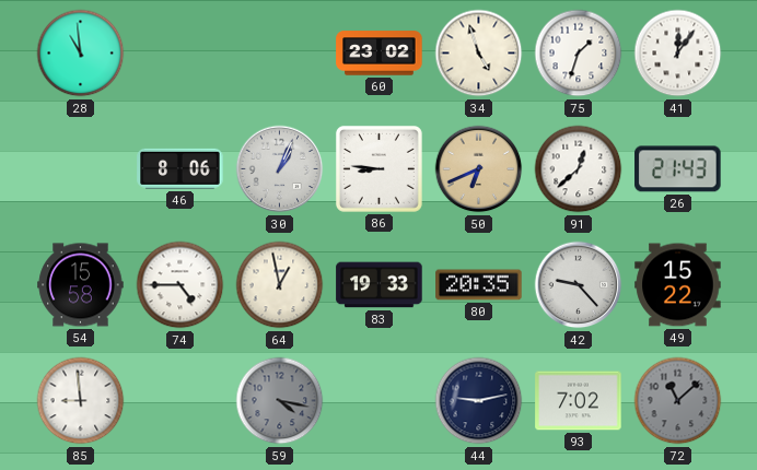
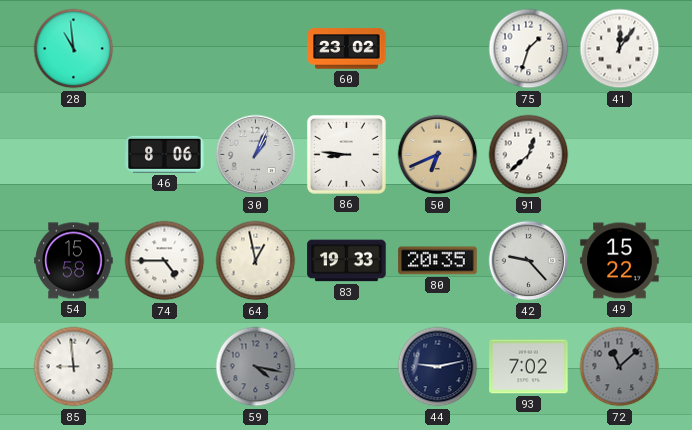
34: 4:57 -> none
26: 21:43 -> none
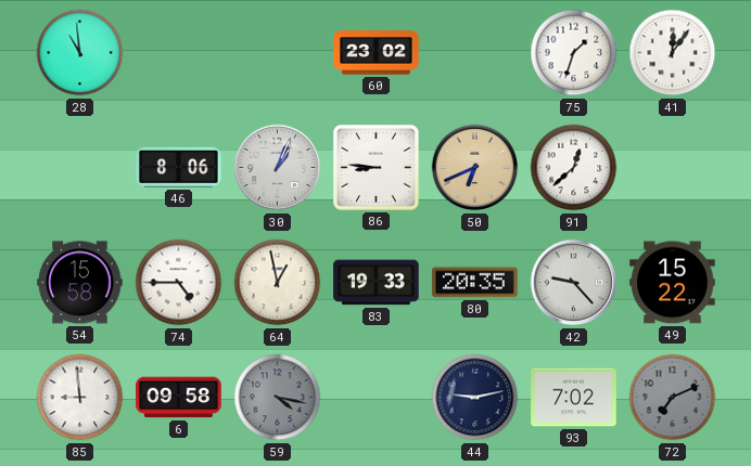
6: none -> 09:58
72: 11:08 -> 7:11
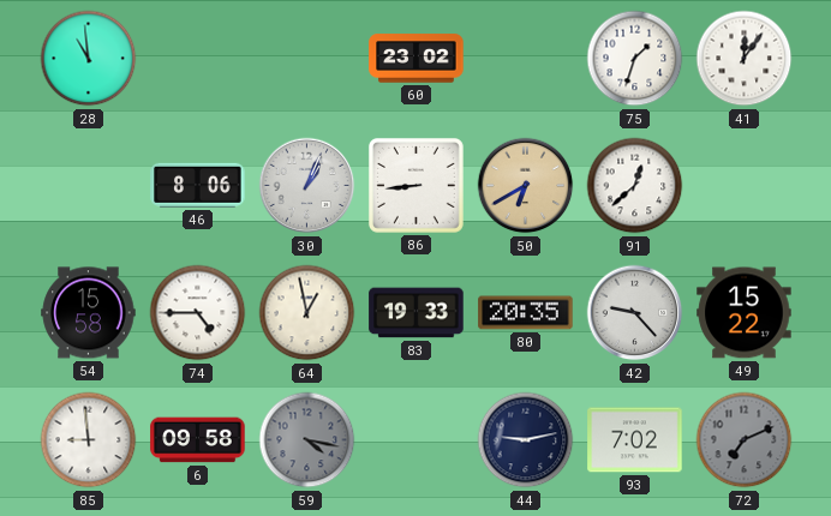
86: 8:46 -> 8:44
50: 6:41 -> 6:40
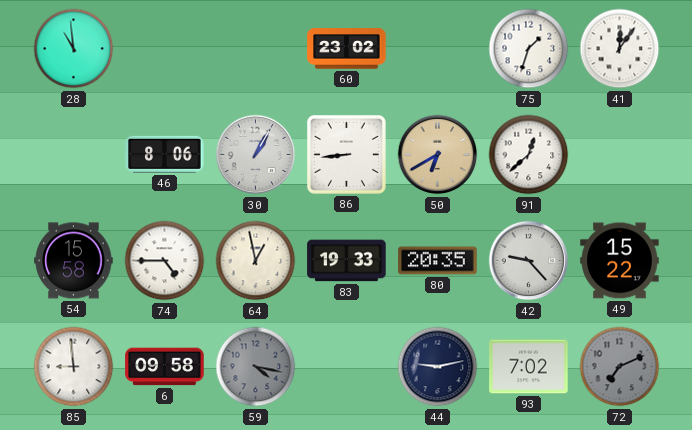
30: 1:04 -> 1:05
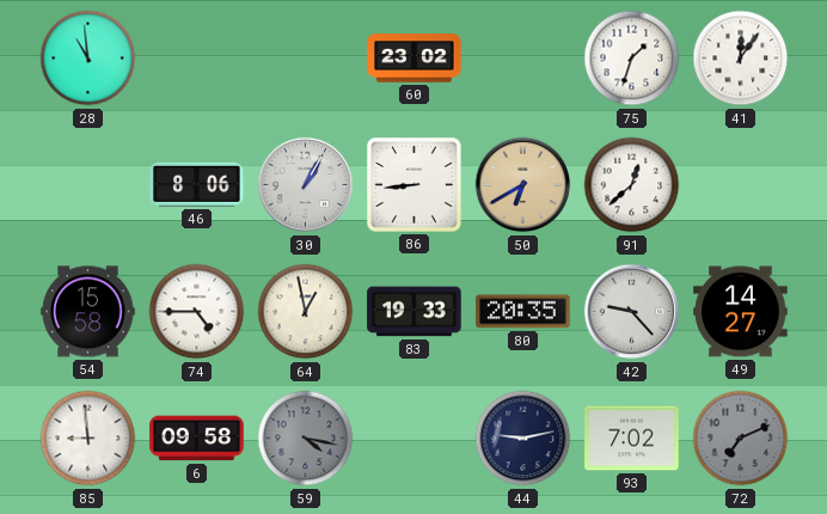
49: 15:22 -> 14:27
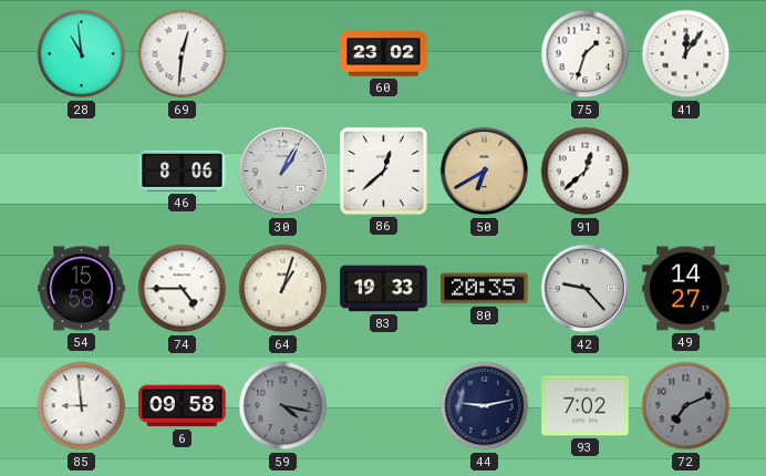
69: none -> 12:31
86: 8:44 -> 12:38
64: 12:58 -> 1:03
